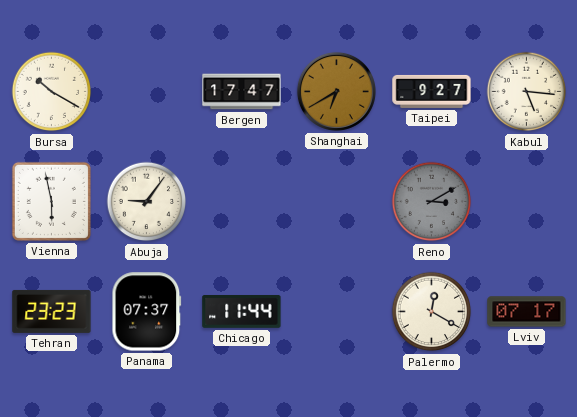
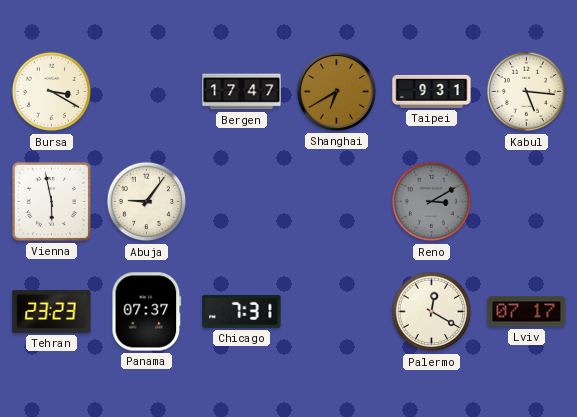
Bursa: 10:20 -> 3:20
Taipei: 9:27 -> 9:31
Chicago: 11:44 -> 7:31
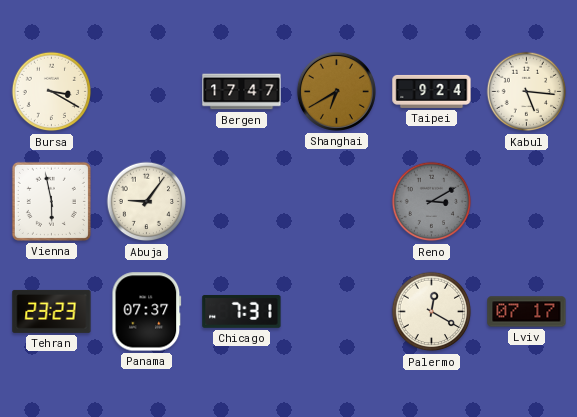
Taipei: 9:31 -> 9:24
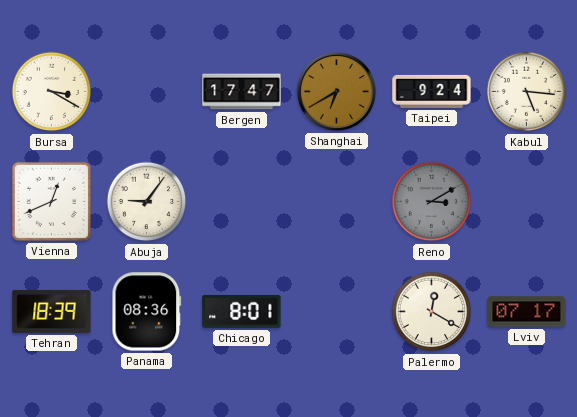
Vienna: 5:58 -> 12:41
Tehran: 23:23 -> 18:39
Panama: 07:37 -> 08:36
Chicago: 7:31 -> 8:01
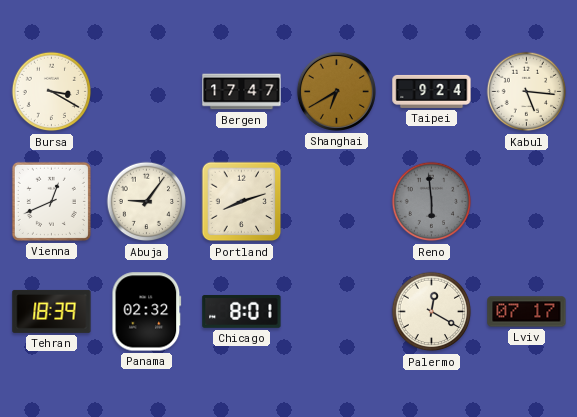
Portland: none -> 8:12
Reno: 3:10 -> 5:59
Panama: 08:36 -> 02:32
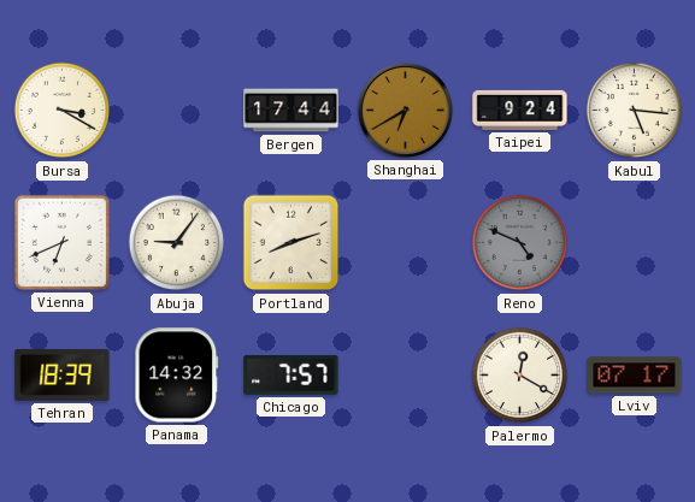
Bergen: 17:47 -> 17:44
Vienna: 12:41 -> 6:41
Reno: 5:59 -> 4:49
Panama: 02:32 -> 14:32
Chicago: 8:01 -> 7:57
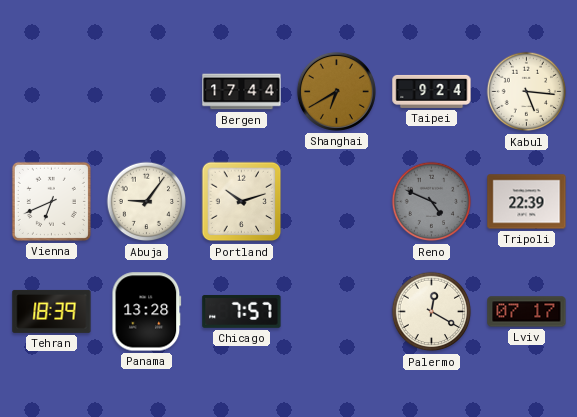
Bursa: 3:20 -> none
Portland: 8:12 -> 10:12
Tripoli: none -> 22:39
Panama: 14:32 -> 13:28
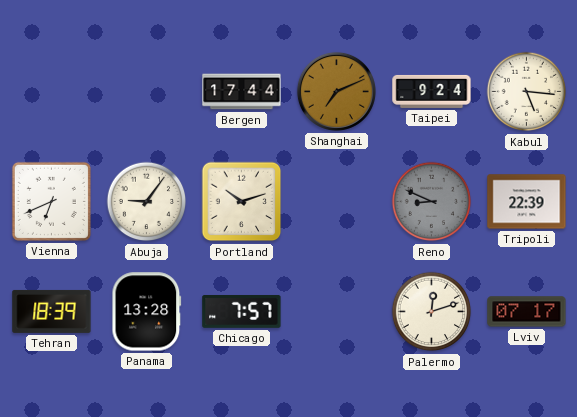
Shanghai: 6:40 -> 7:11
Reno: 4:49 -> 8:49
Palermo: 12:20 -> 12:12
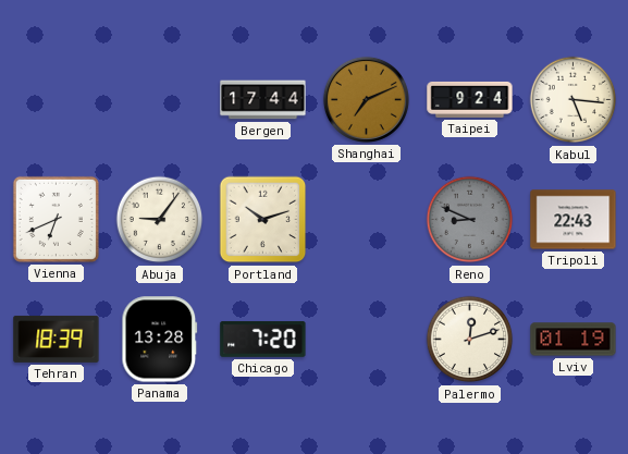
Tripoli: 22:39 -> 22:43
Chicago: 7:57 -> 7:20
Lviv: 07:17 -> 01:19
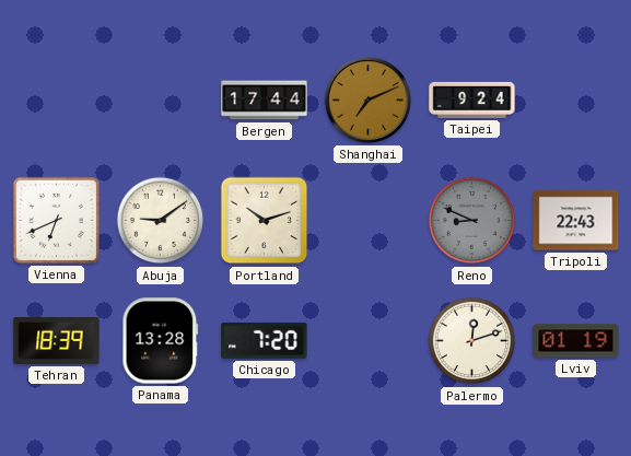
Kabul: 5:16 -> none
Abuja: 9:06 -> 9:09
